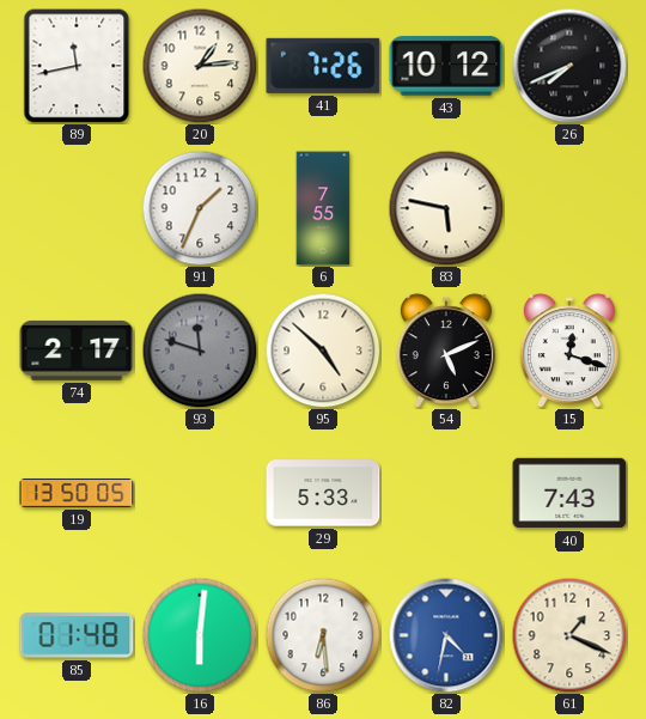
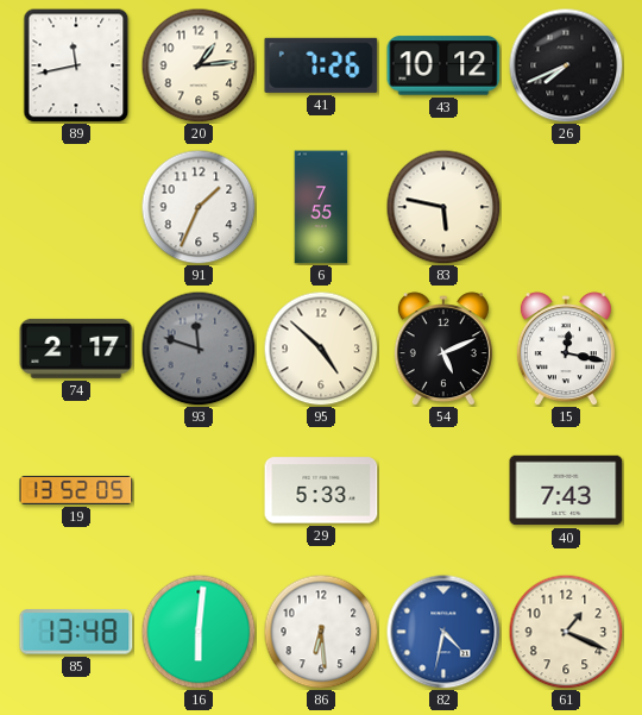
15: 12:18 -> 12:17
19: 13:50 -> 13:52
85: 01:48 -> 13:48
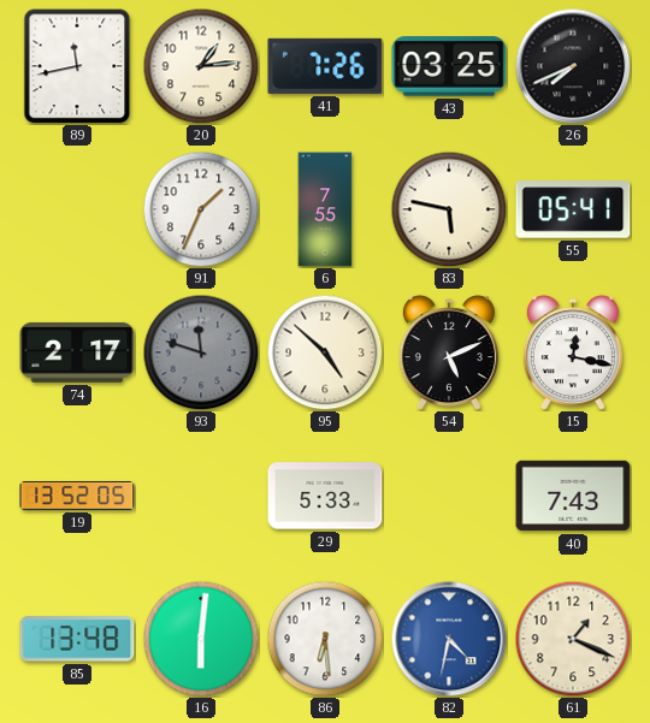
43: 10:12 -> 03:25
55: none -> 05:41
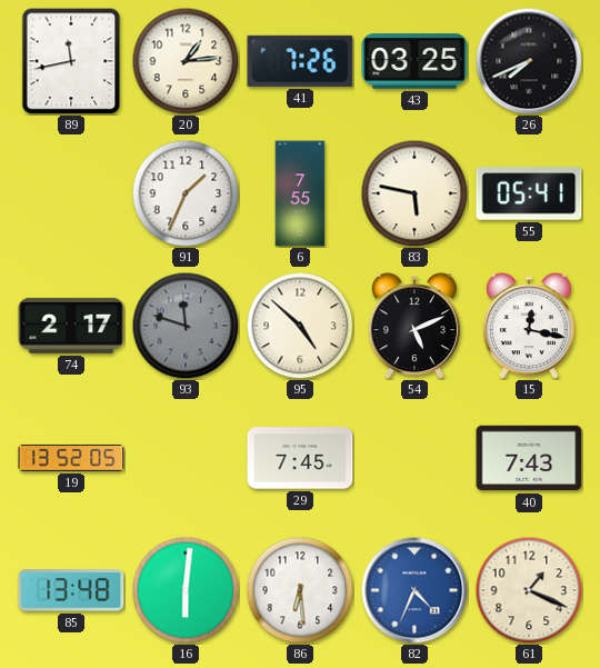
29: 5:33 -> 7:45
82: 4:32 -> 4:34
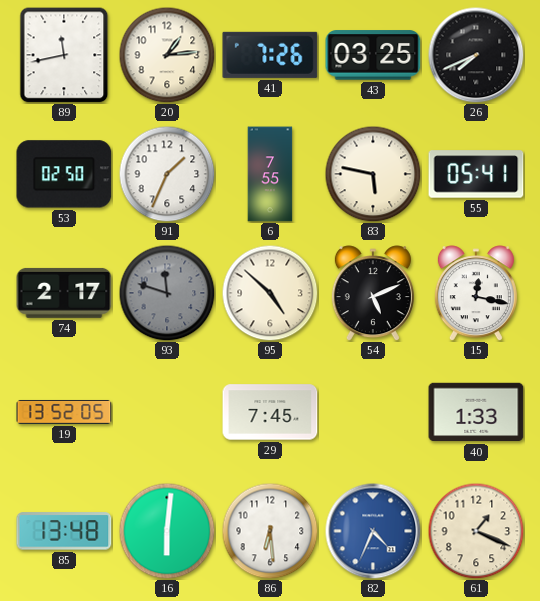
53: none -> 02:50
40: 7:43 -> 1:33
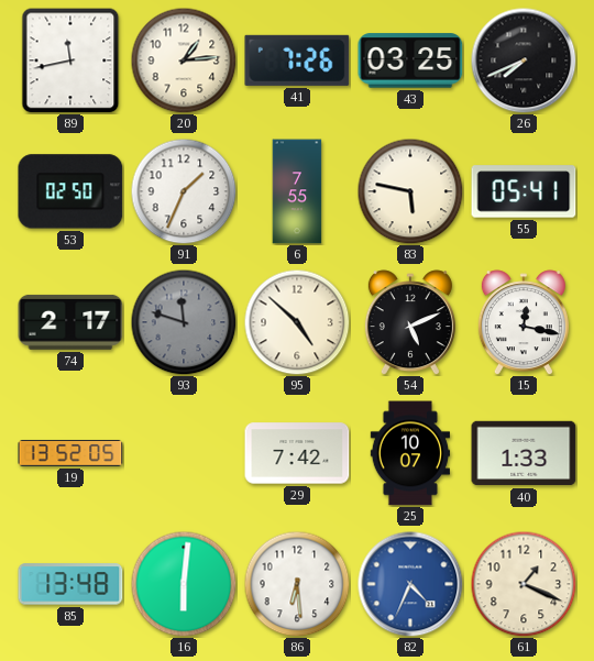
29: 7:45 -> 7:42
25: none -> 10:07
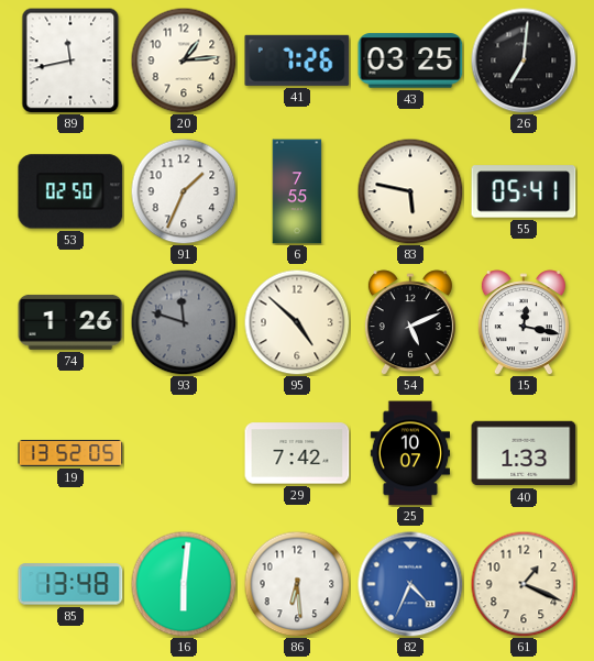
26: 7:41 -> 7:01
74: 2:17 -> 1:26
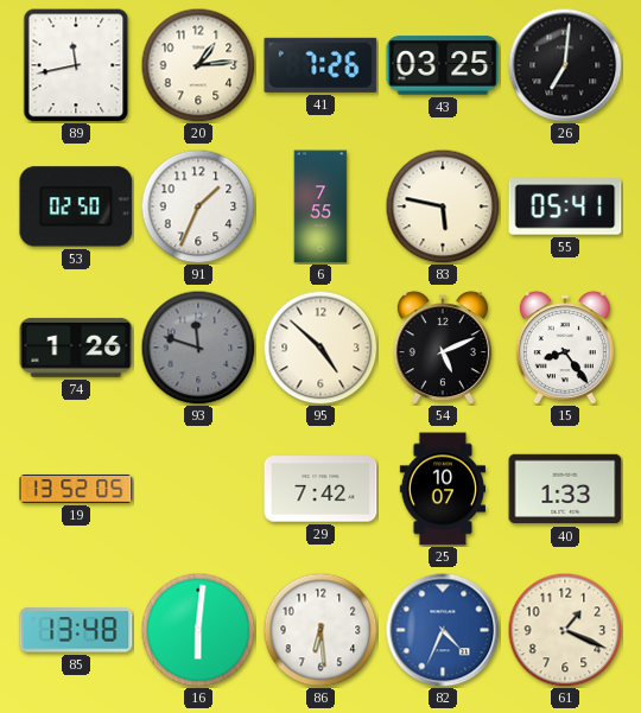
15: 12:17 -> 8:24
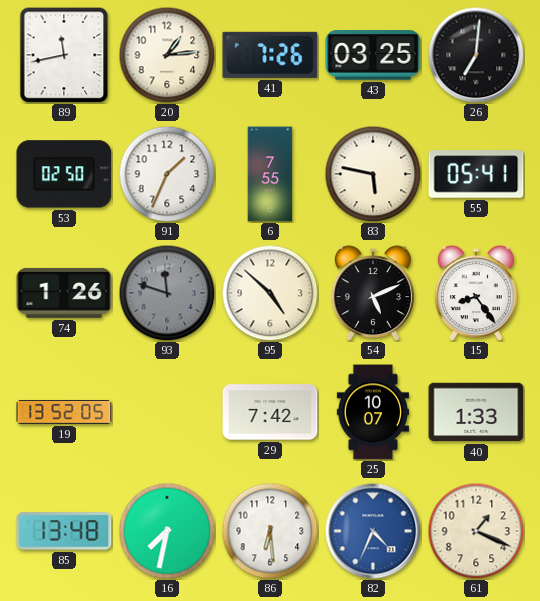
16: 6:01 -> 7:32
